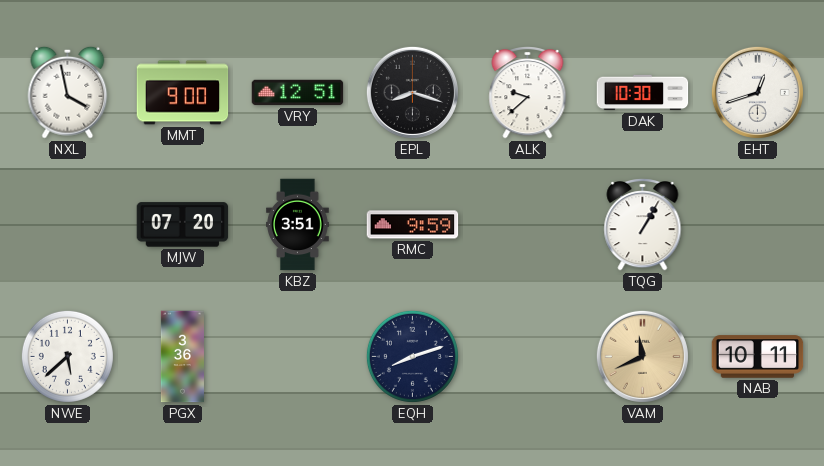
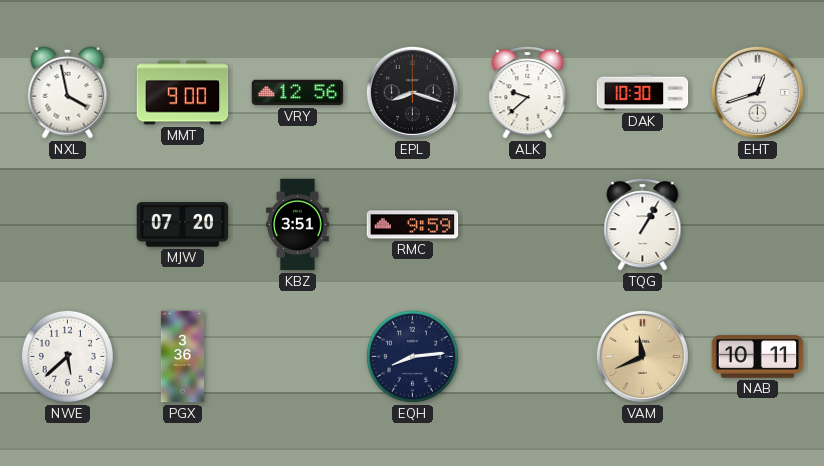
VRY: 12:51 -> 12:56
EQH: 8:12 -> 8:14
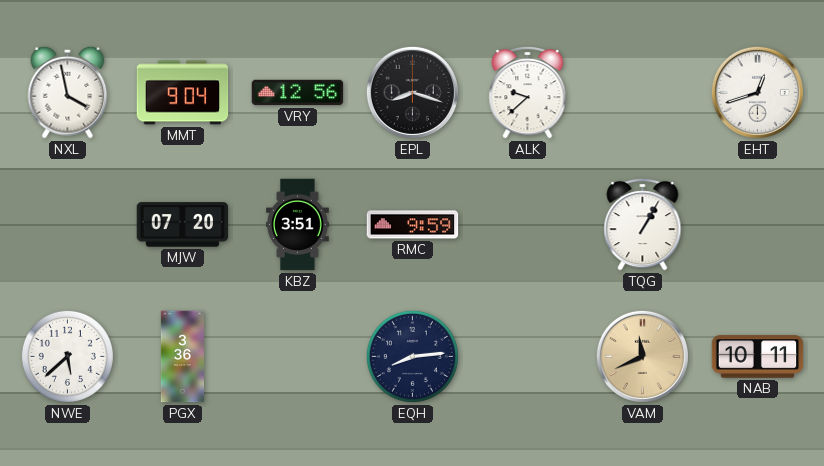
MMT: 9:00 -> 9:04
DAK: 10:30 -> none
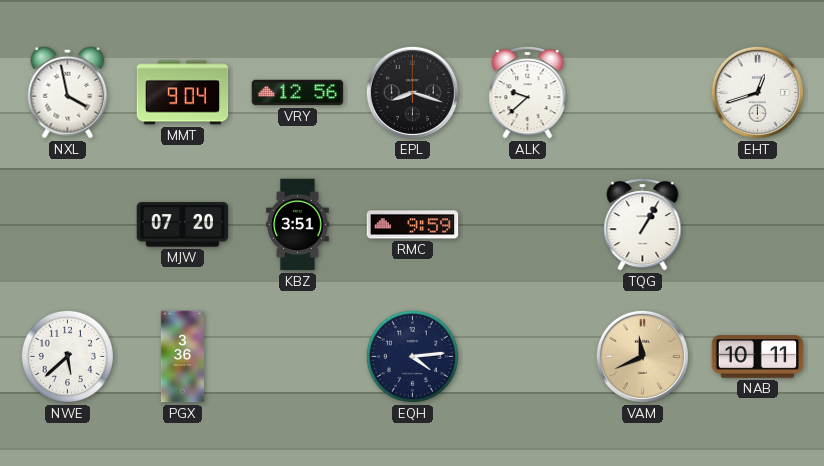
EQH: 8:14 -> 4:14
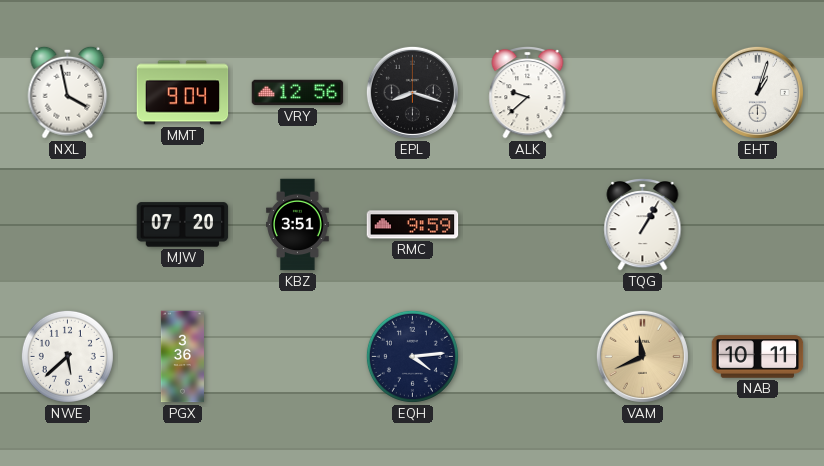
EHT: 12:42 -> 1:03
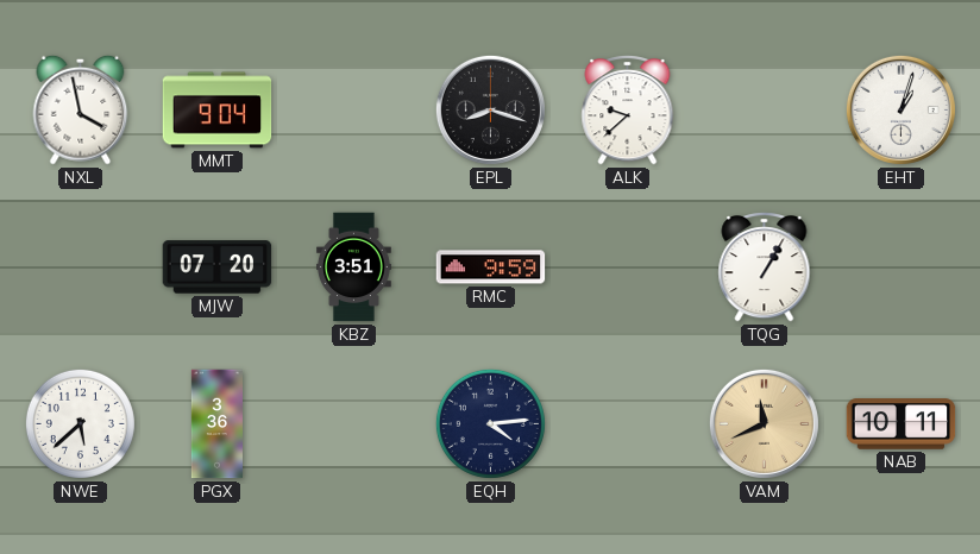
VRY: 12:56 -> none
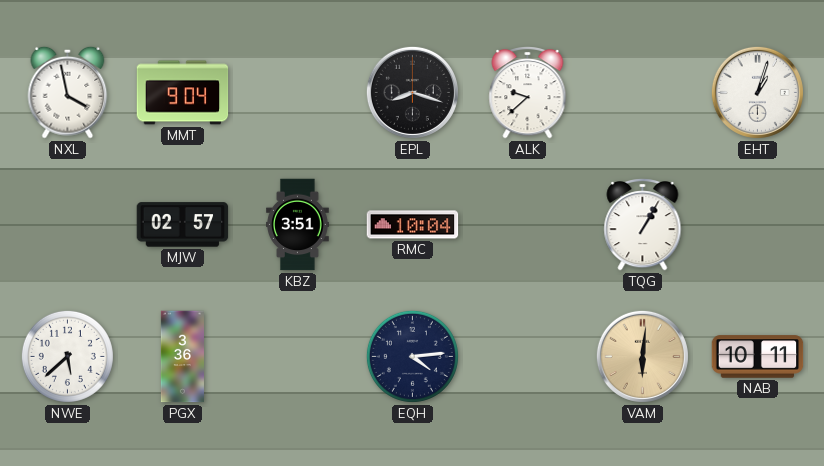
MJW: 07:20 -> 02:57
RMC: 9:59 -> 10:04
VAM: 11:41 -> 6:01
